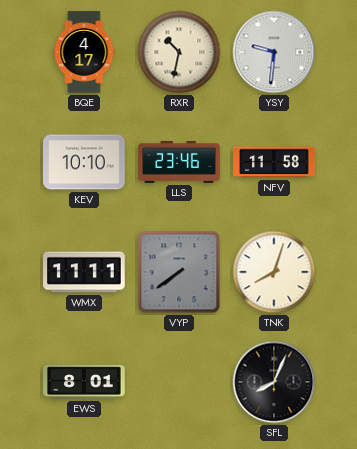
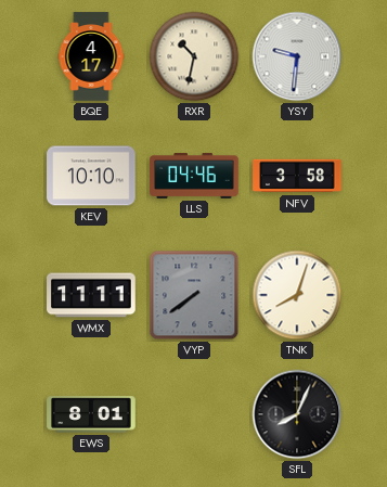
LLS: 23:46 -> 04:46
NFV: 11:58 -> 3:58
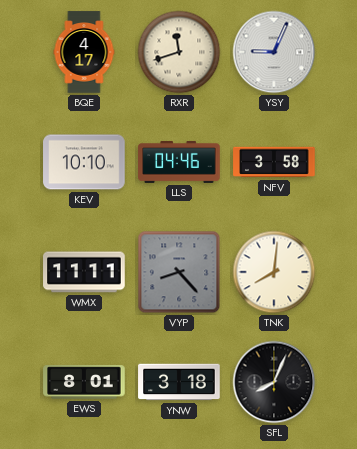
RXR: 10:32 -> 11:42
YSY: 9:31 -> 9:04
VYP: 7:39 -> 8:23
TNK: 8:03 -> 8:01
YNW: none -> 3:18
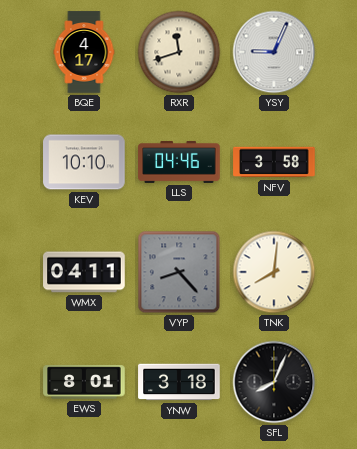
WMX: 11:11 -> 04:11
